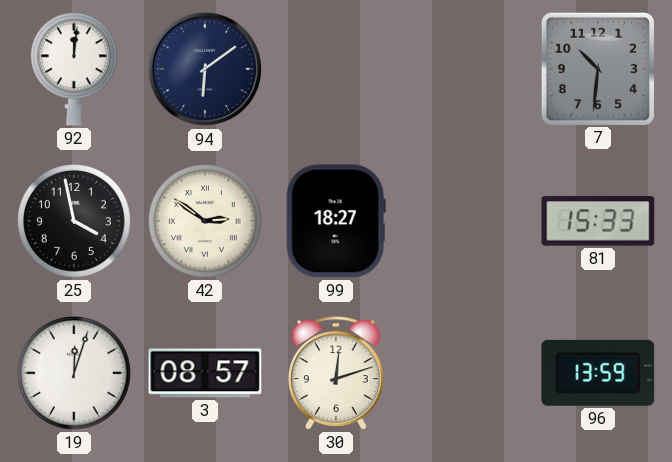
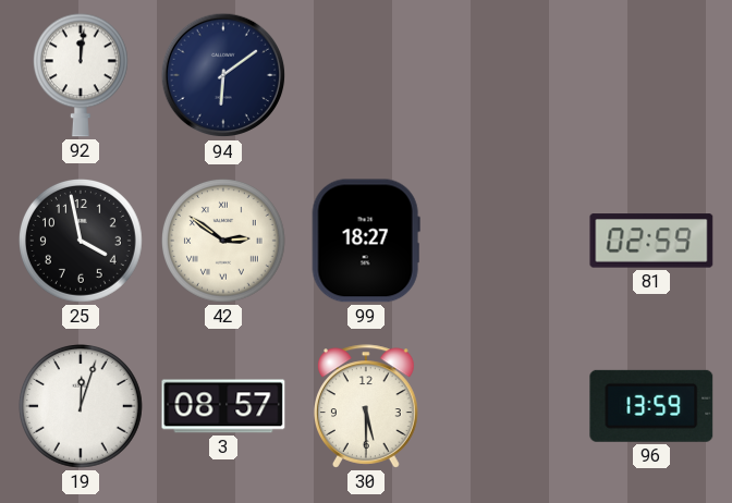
7: 10:31 -> none
81: 15:33 -> 02:59
30: 12:12 -> 5:30
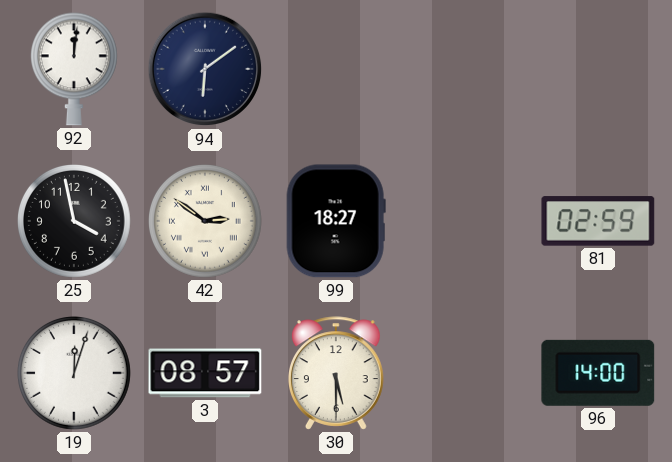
96: 13:59 -> 14:00
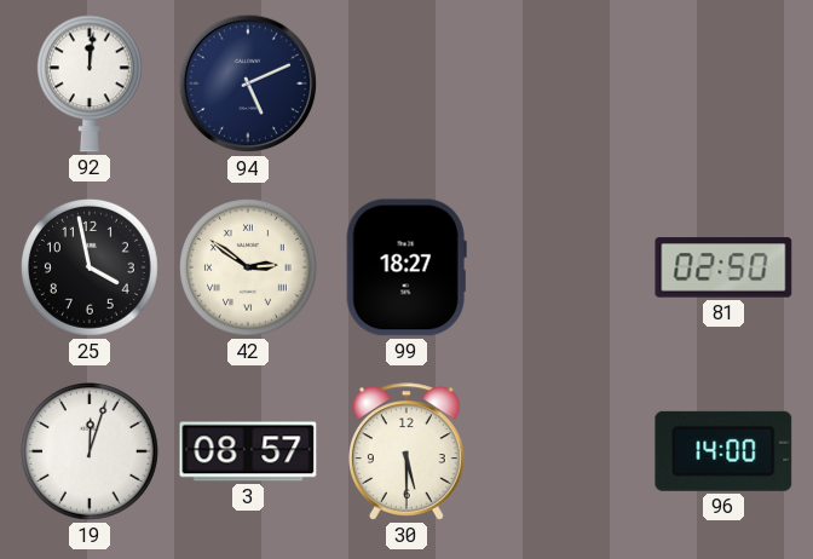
94: 6:09 -> 5:11
81: 02:59 -> 02:50
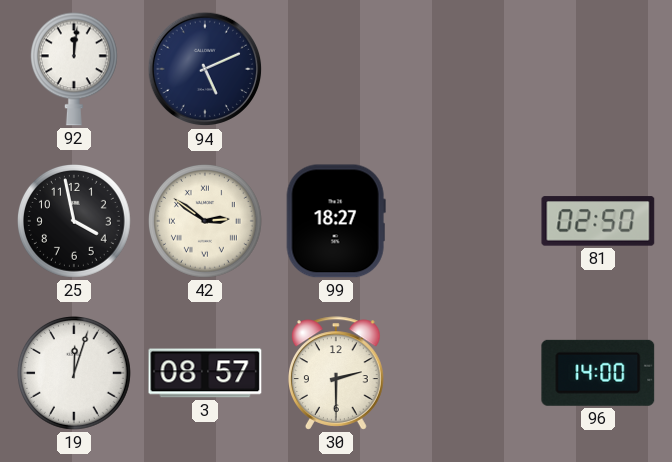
30: 5:30 -> 2:30
